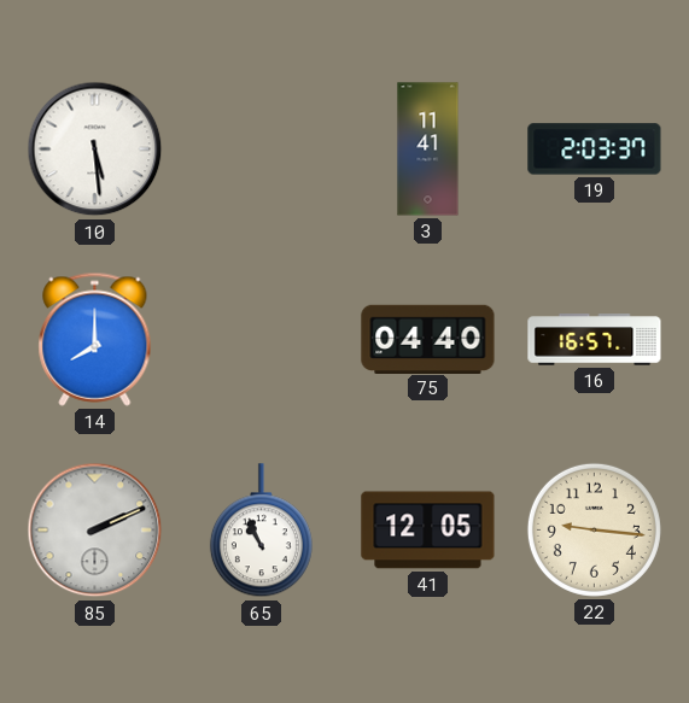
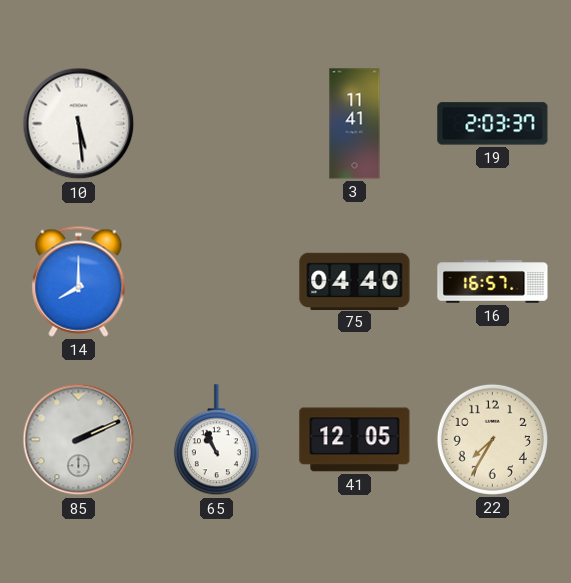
22: 9:16 -> 7:35
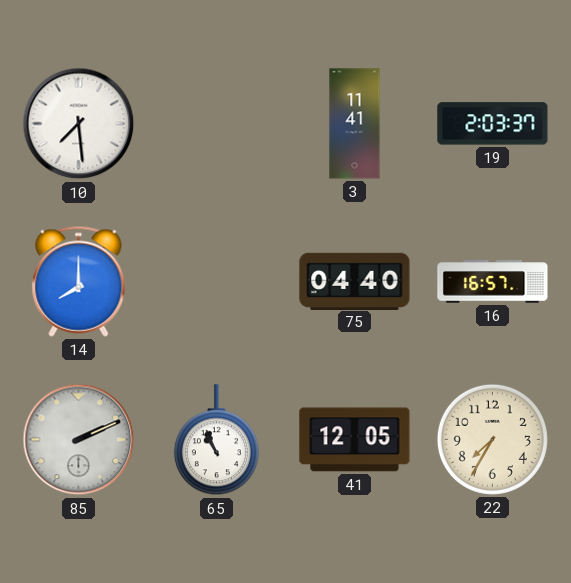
10: 5:29 -> 7:29
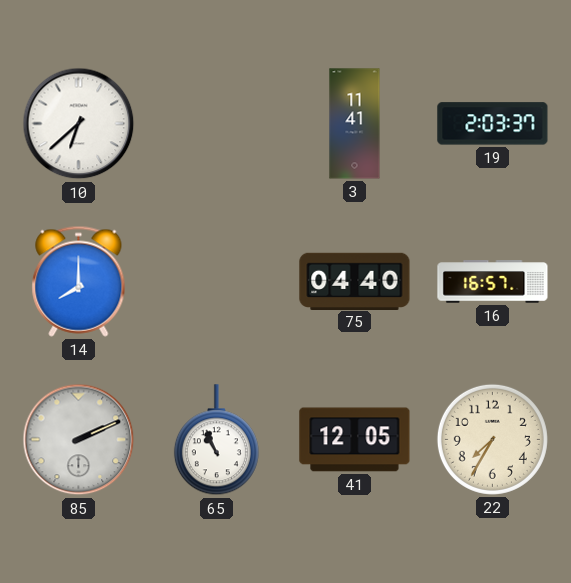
10: 7:29 -> 6:38
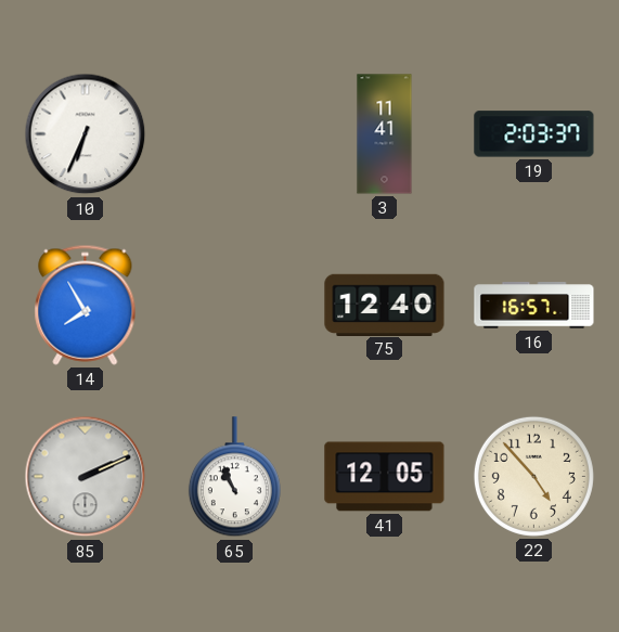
10: 6:38 -> 6:34
14: 8:00 -> 7:55
75: 04:40 -> 12:40
22: 7:35 -> 4:53
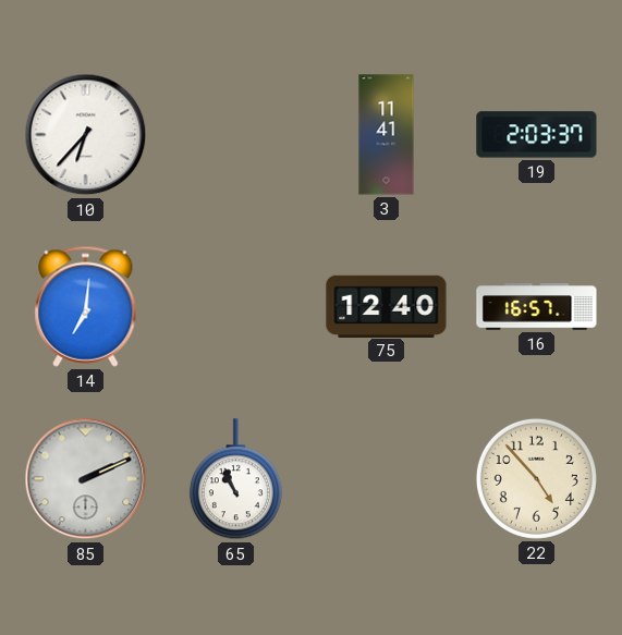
10: 6:34 -> 6:37
14: 7:55 -> 7:01
41: 12:05 -> none
